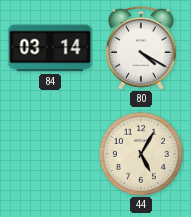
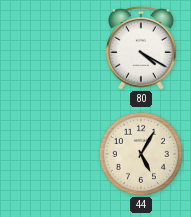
84: 03:14 -> none
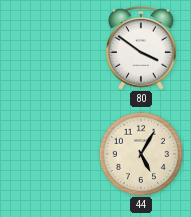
80: 4:20 -> 3:51
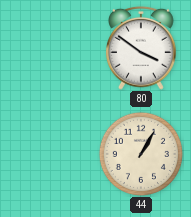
44: 5:05 -> 1:05
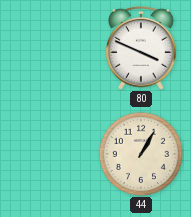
80: 3:51 -> 3:49
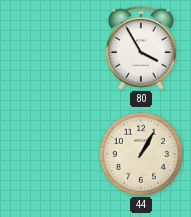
80: 3:49 -> 3:55
